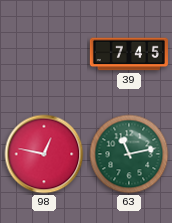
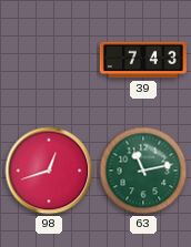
39: 7:45 -> 7:43
98: 12:47 -> 12:42
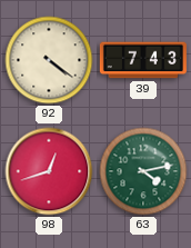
92: none -> 4:21
63: 11:13 -> 4:13
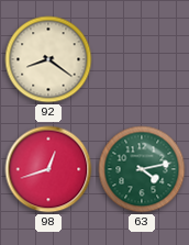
92: 4:21 -> 8:21
39: 7:43 -> none
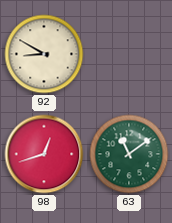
92: 8:21 -> 8:50
63: 4:13 -> 11:09
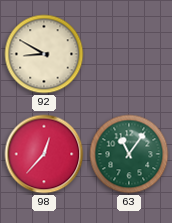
98: 12:42 -> 12:37
63: 11:09 -> 11:06
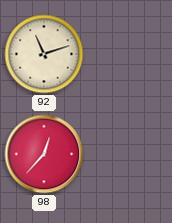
92: 8:50 -> 11:12
63: 11:06 -> none
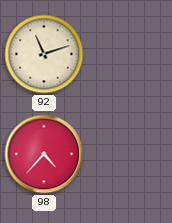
98: 12:37 -> 4:37
